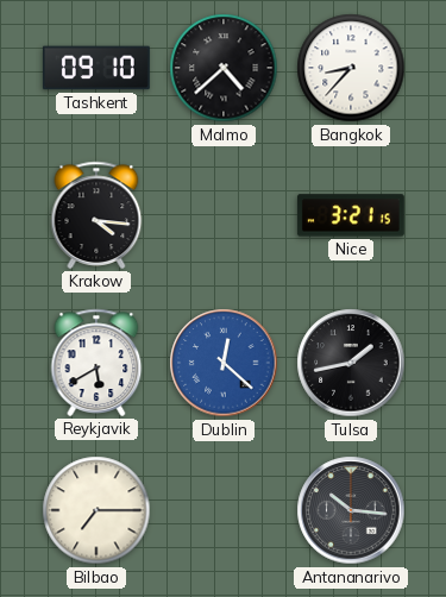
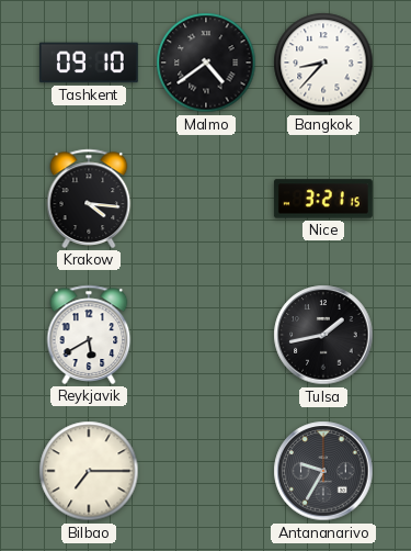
Malmo: 4:38 -> 4:39
Dublin: 12:22 -> none
Antananarivo: 10:16 -> 9:35
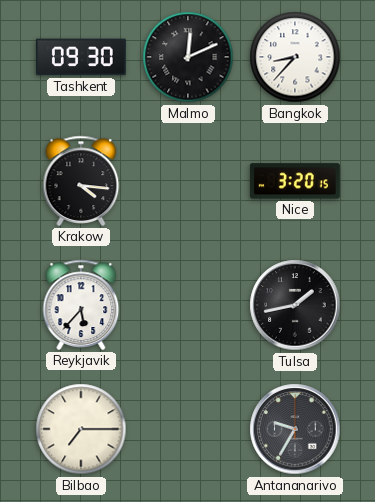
Tashkent: 09:10 -> 09:30
Malmo: 4:39 -> 12:11
Nice: 3:21 -> 3:20
Reykjavik: 5:40 -> 5:37
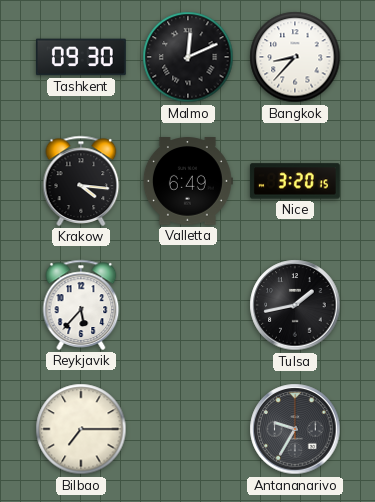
Valletta: none -> 6:49
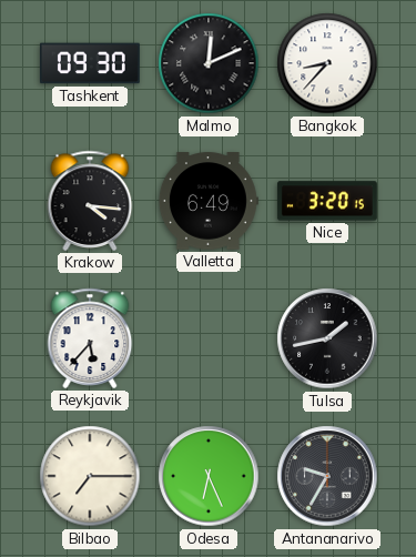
Odesa: none -> 6:26
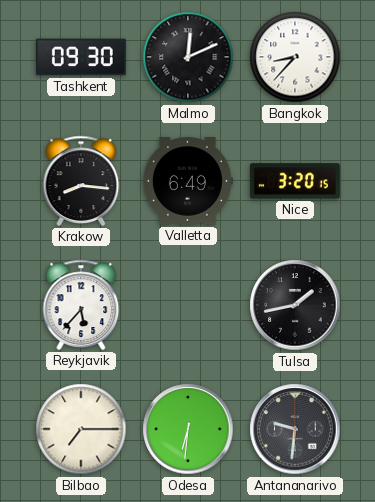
Krakow: 4:16 -> 8:16
Odesa: 6:26 -> 6:31
Antananarivo: 9:35 -> 9:31
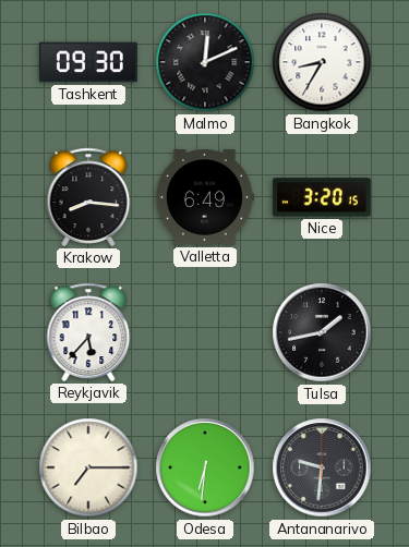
Bangkok: 8:37 -> 8:35
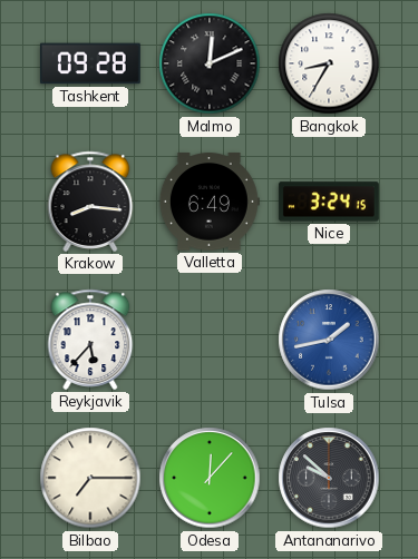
Tashkent: 09:30 -> 09:28
Nice: 3:20 -> 3:24
Tulsa dial: black -> blue
Odesa: 6:31 -> 12:07
Antananarivo: 9:31 -> 9:52
